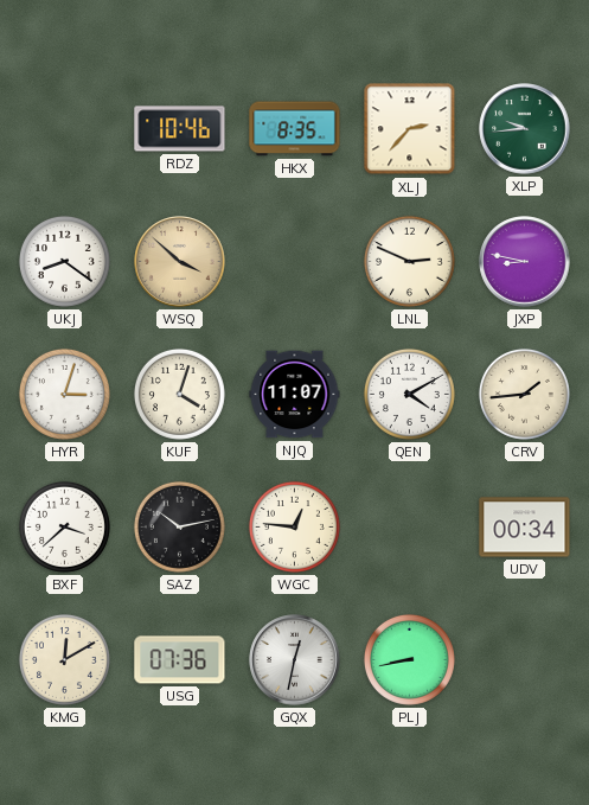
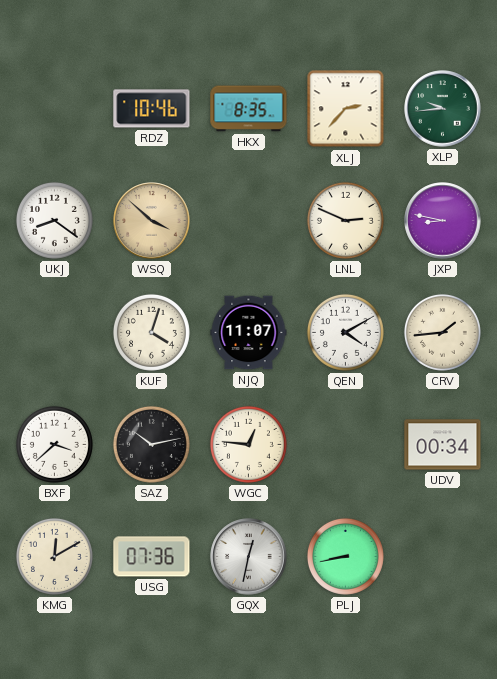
HYR: 3:03 -> none
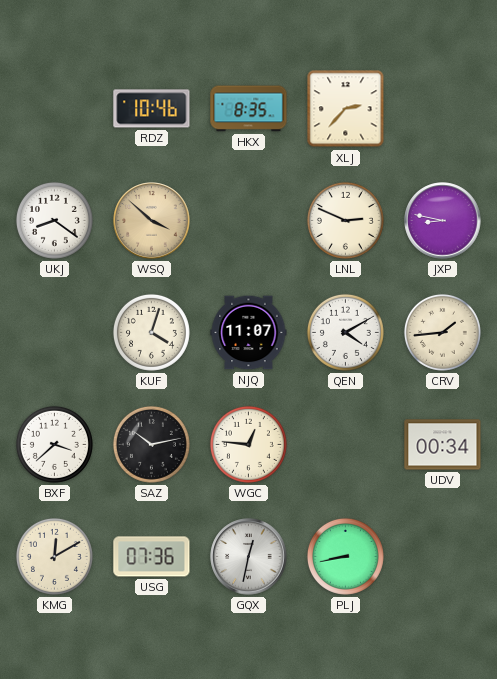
XLP: 9:44 -> none
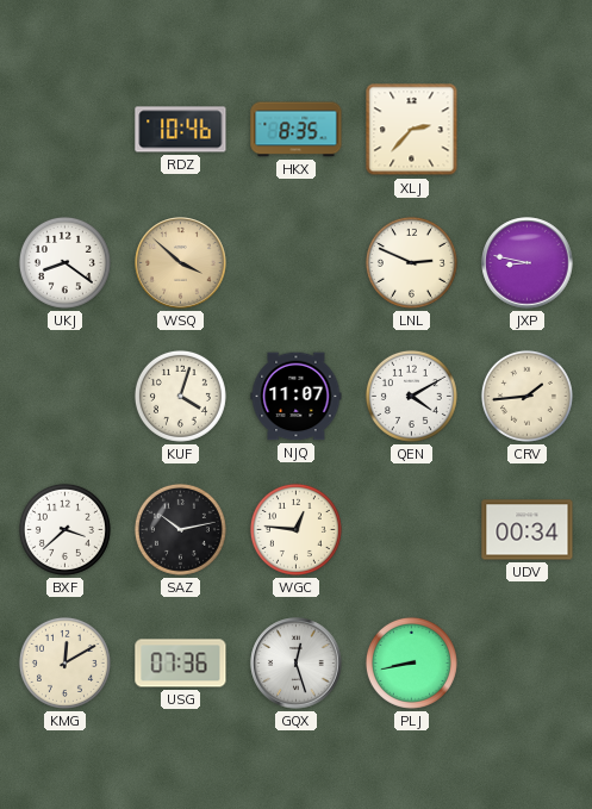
GQX: 12:32 -> 12:27
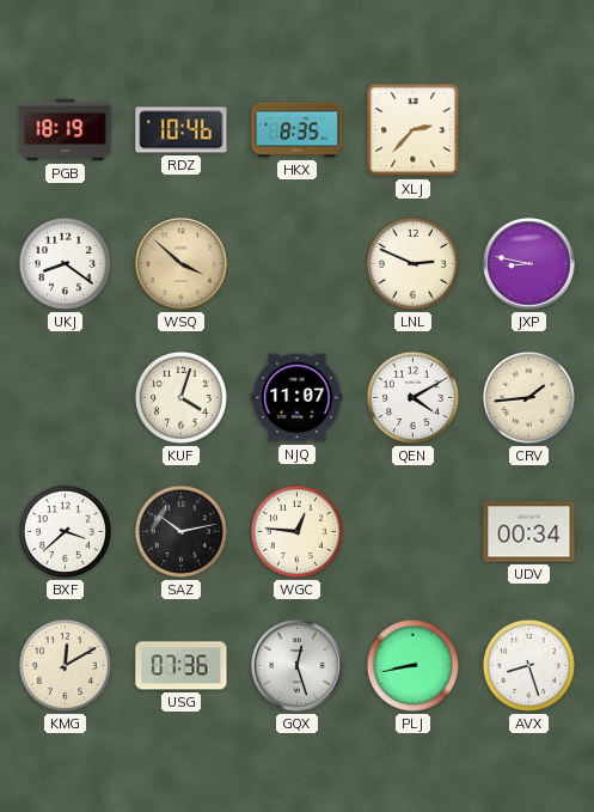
PGB: none -> 18:19
AVX: none -> 8:27
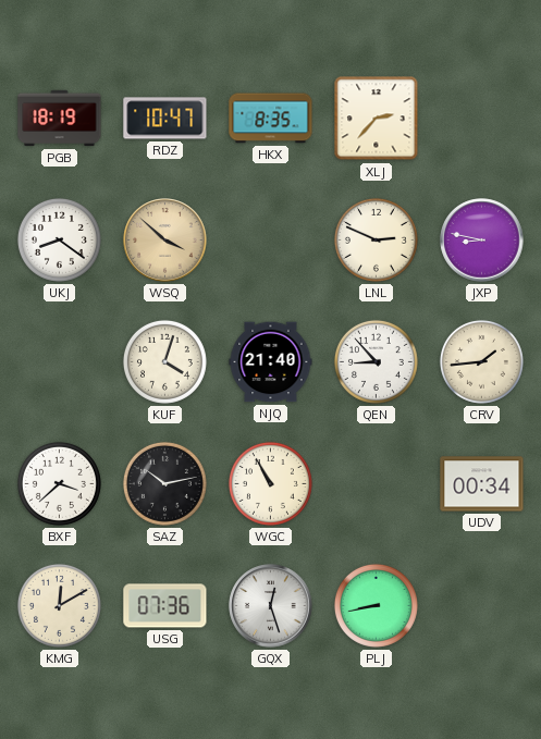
RDZ: 10:46 -> 10:47
NJQ: 11:07 -> 21:40
QEN: 4:10 -> 8:53
WGC: 12:46 -> 10:55
AVX: 8:27 -> none
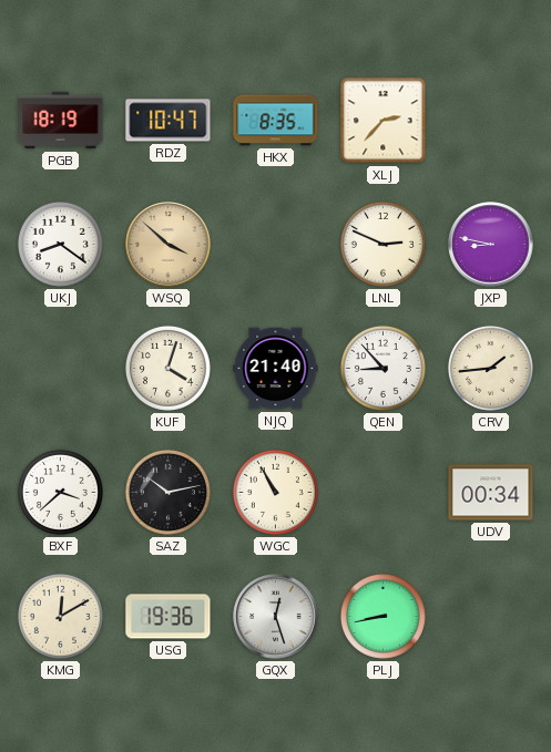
USG: 07:36 -> 19:36
